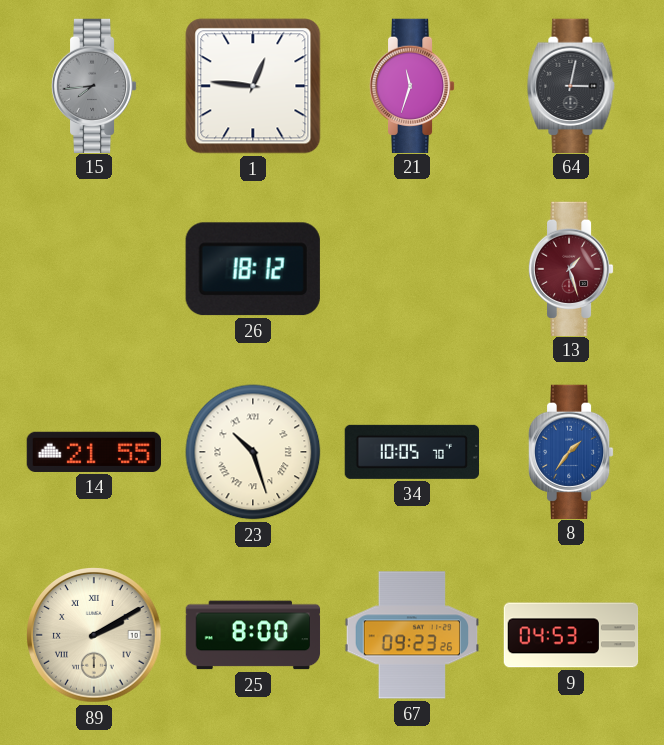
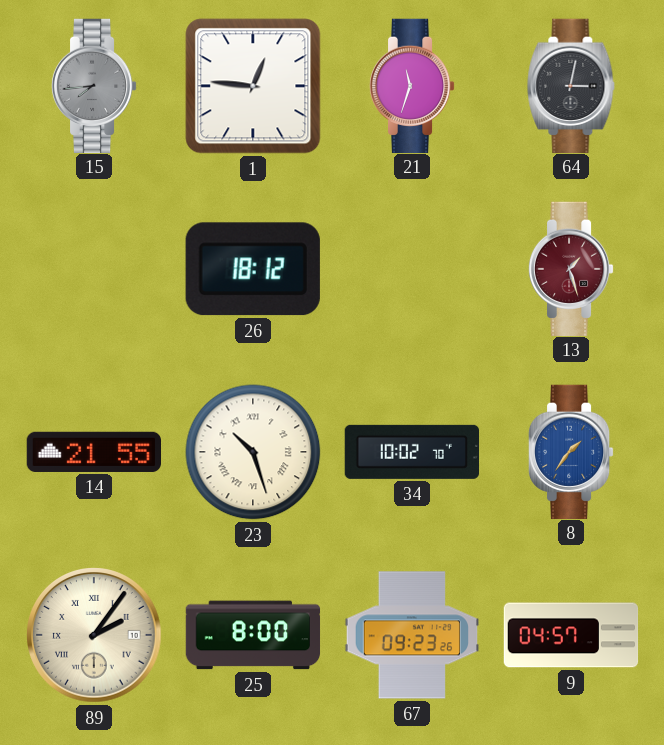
34: 10:05 -> 10:02
89: 2:10 -> 2:06
9: 04:53 -> 04:57
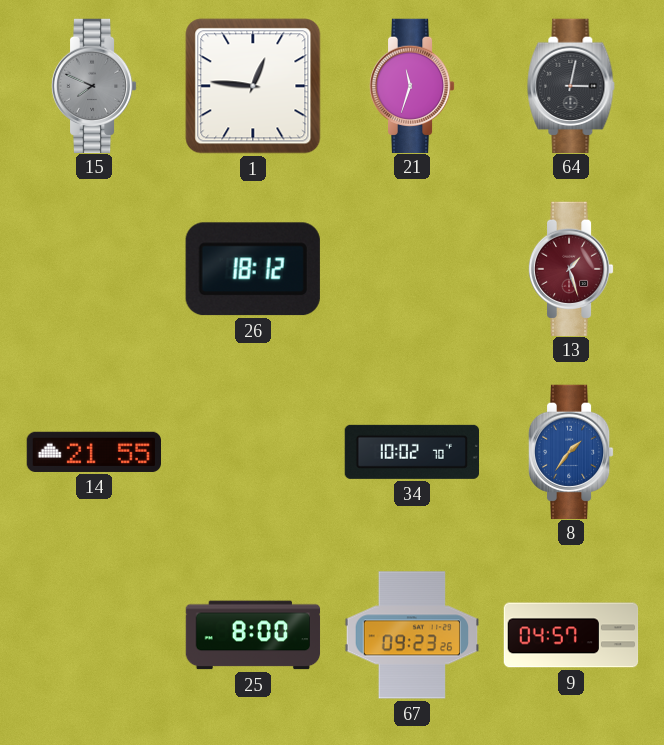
15: 7:44 -> 7:49
23: 10:27 -> none
89: 2:06 -> none
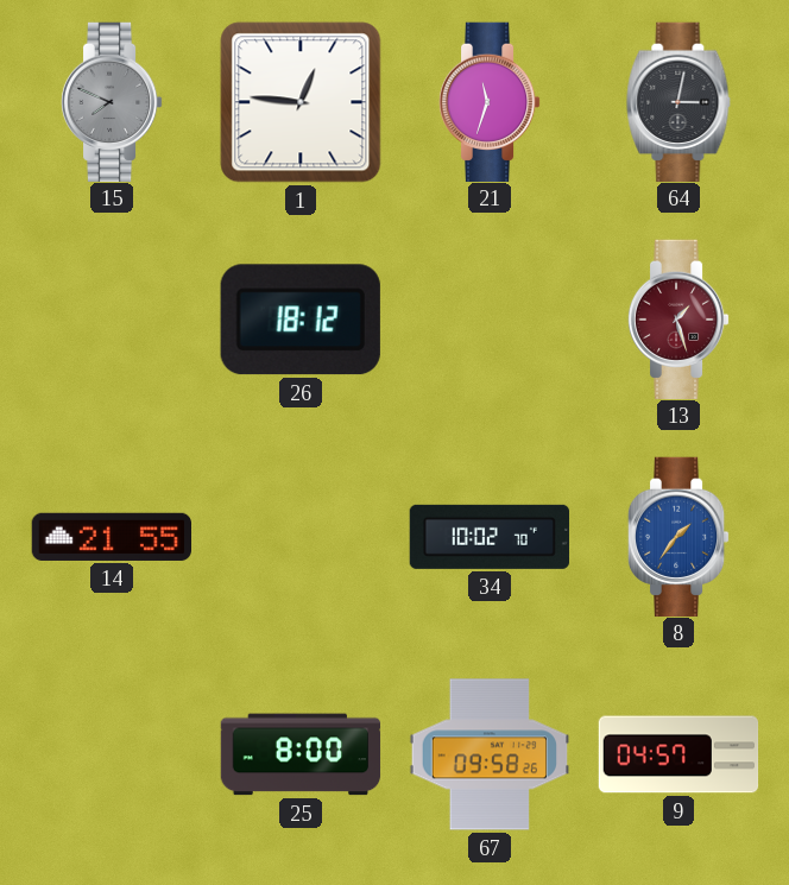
67: 09:23 -> 09:58
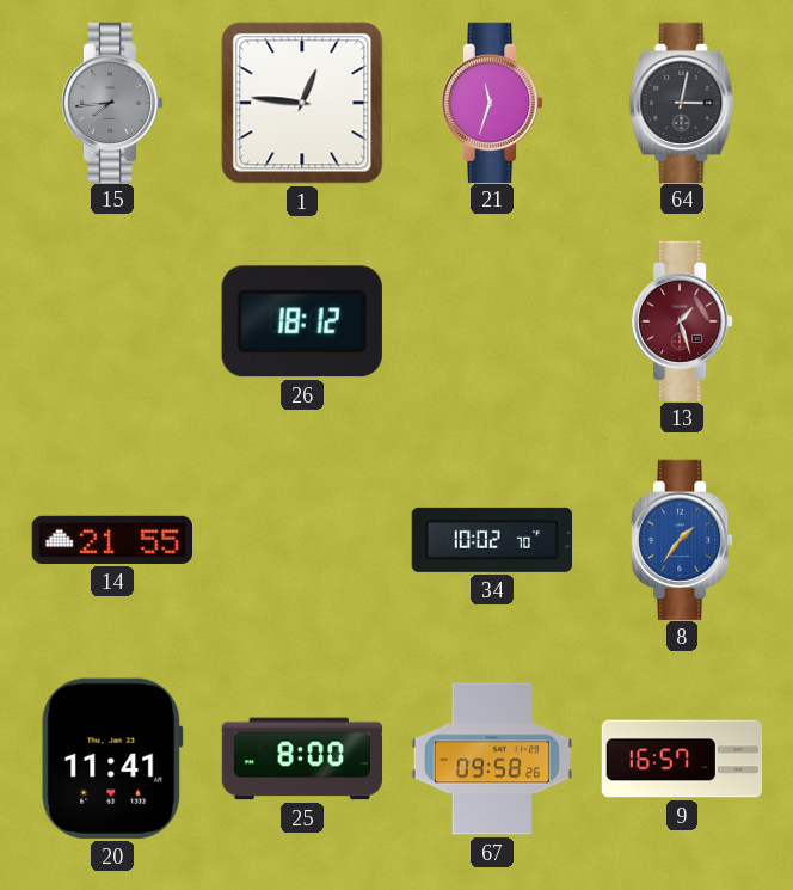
15: 7:49 -> 7:44
20: none -> 11:41
9: 04:57 -> 16:57
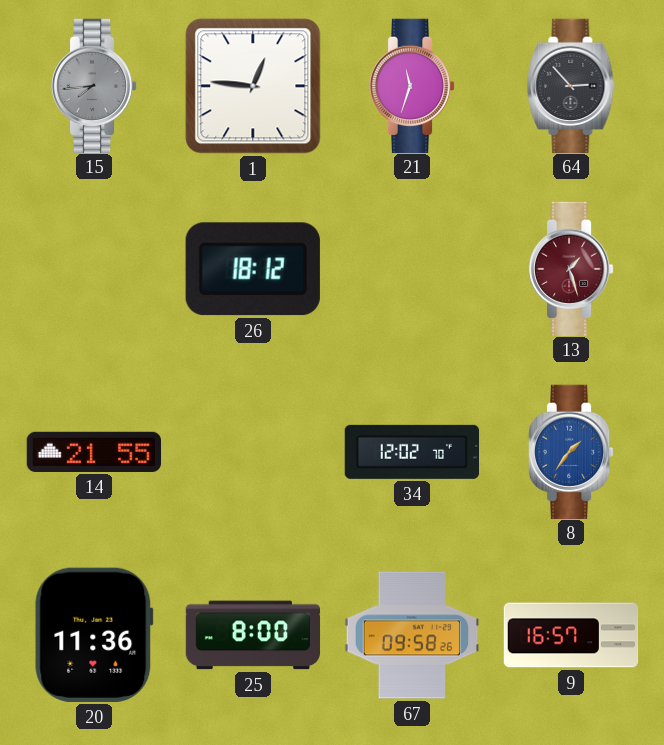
64: 3:02 -> 2:53
34: 10:02 -> 12:02
20: 11:41 -> 11:36
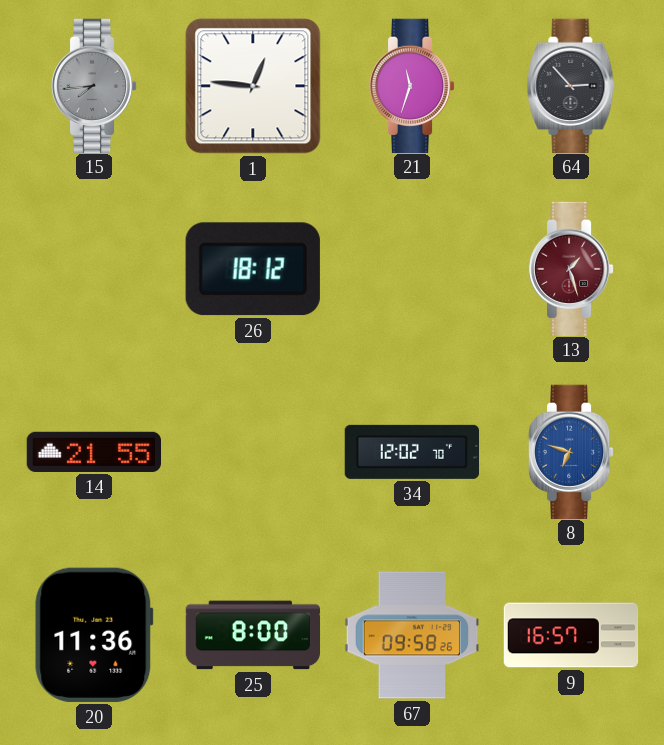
8: 1:36 -> 6:48
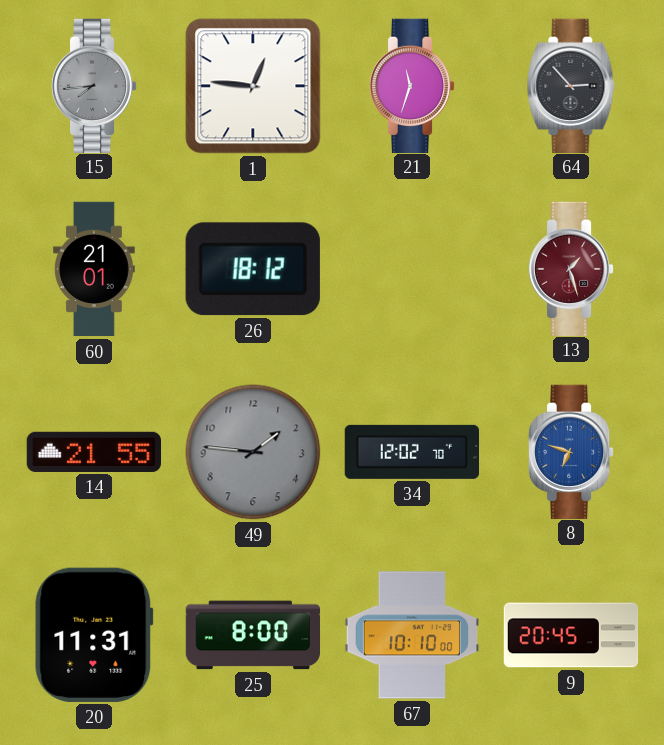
60: none -> 21:01
49: none -> 1:46
20: 11:36 -> 11:31
67: 09:58 -> 10:10
9: 16:57 -> 20:45
